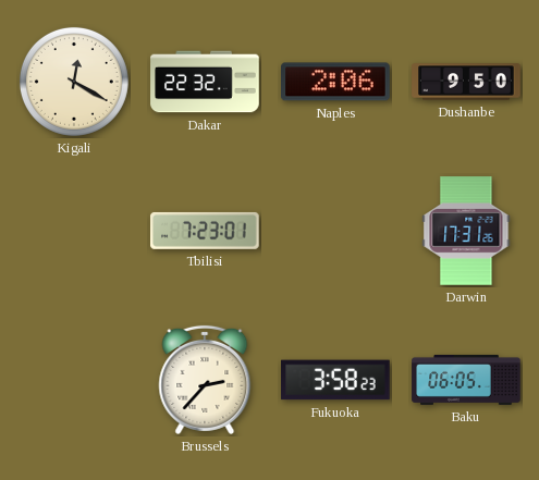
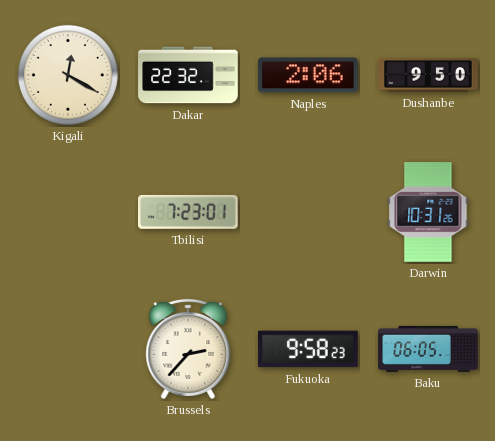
Darwin: 17:31 -> 10:31
Fukuoka: 3:58 -> 9:58
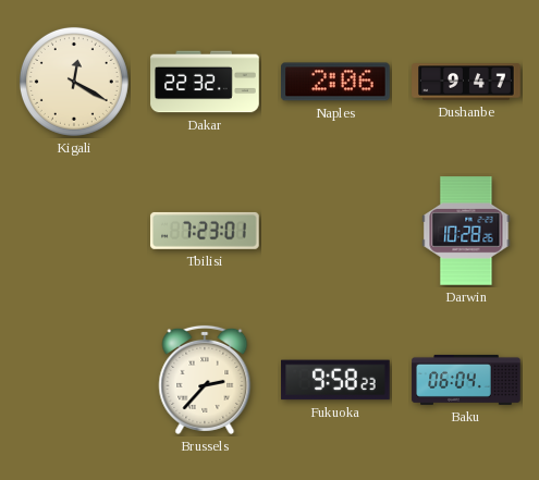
Dushanbe: 9:50 -> 9:47
Darwin: 10:31 -> 10:28
Baku: 06:05 -> 06:04
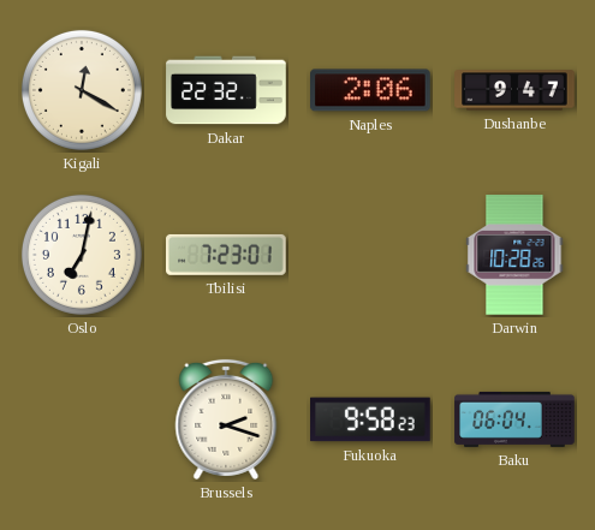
Oslo: none -> 7:02
Brussels: 2:37 -> 2:18
